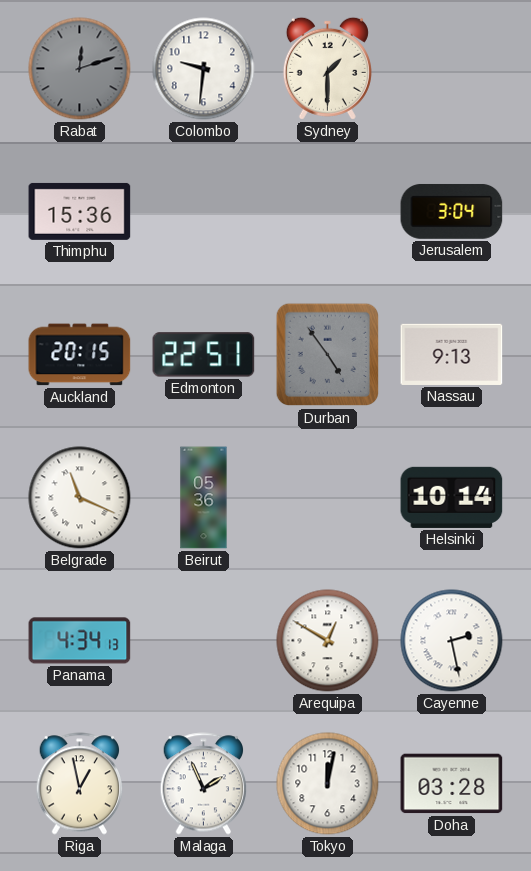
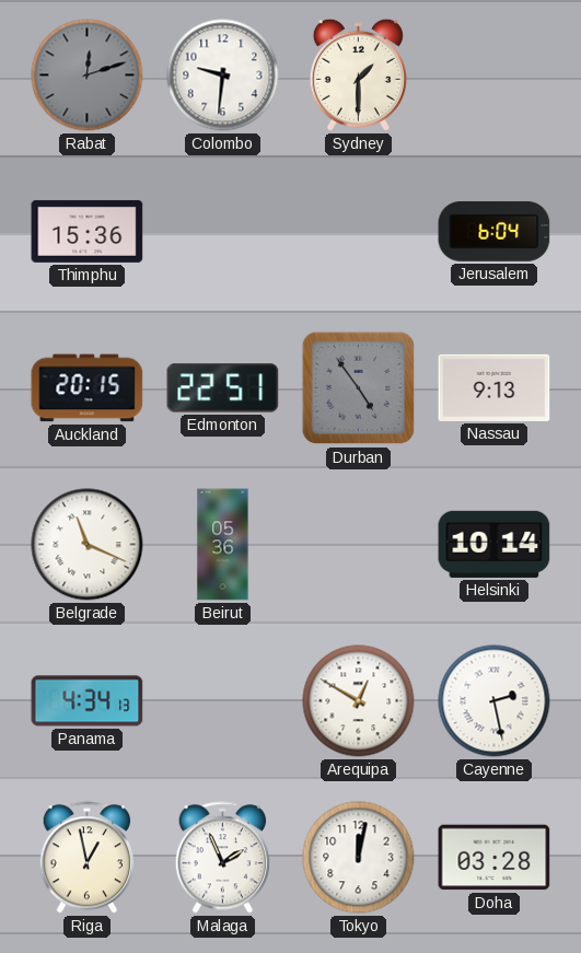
Jerusalem: 3:04 -> 6:04
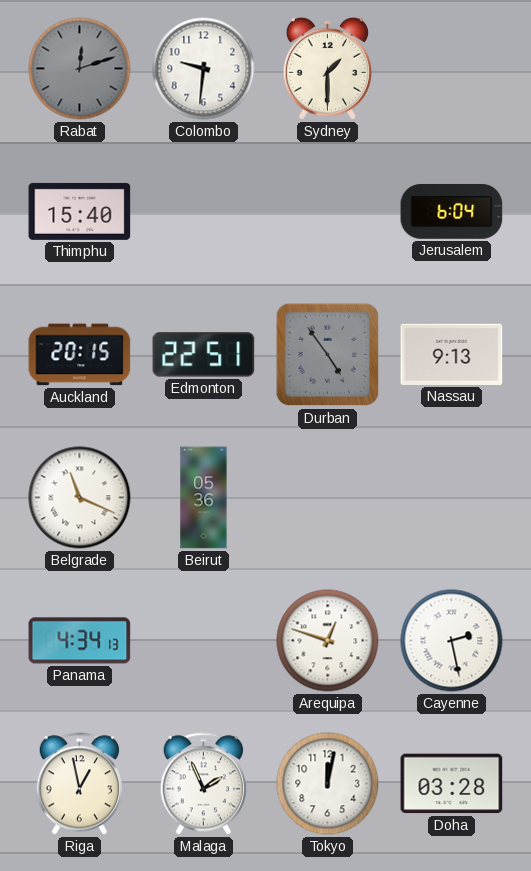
Thimphu: 15:36 -> 15:40
Helsinki: 10:14 -> none
Arequipa: 12:50 -> 12:48
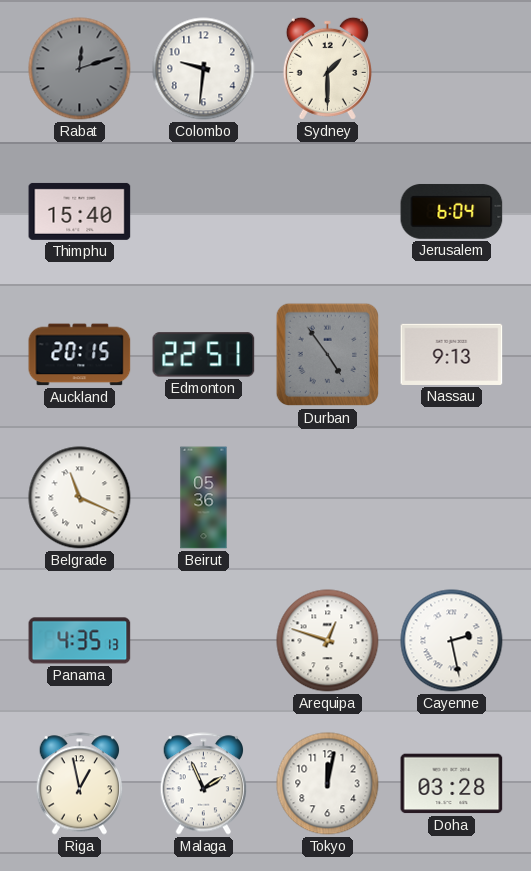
Panama: 4:34 -> 4:35
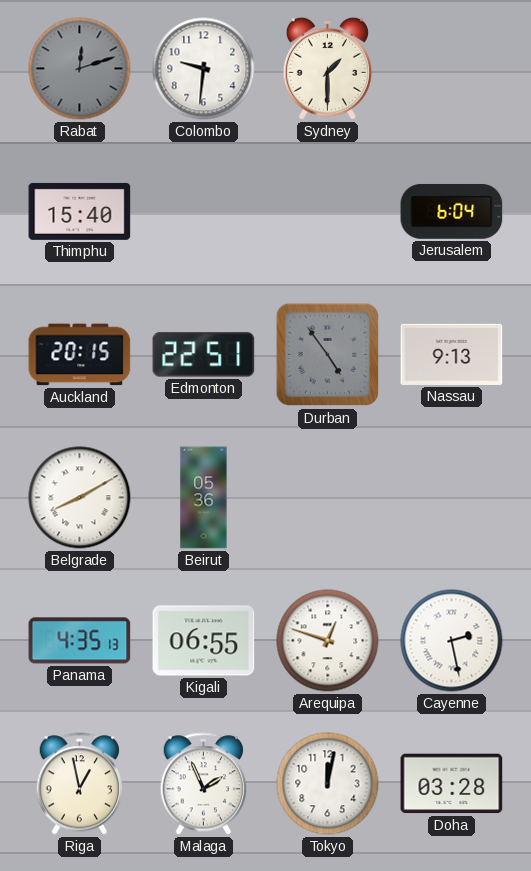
Belgrade: 11:19 -> 8:10
Kigali: none -> 06:55
